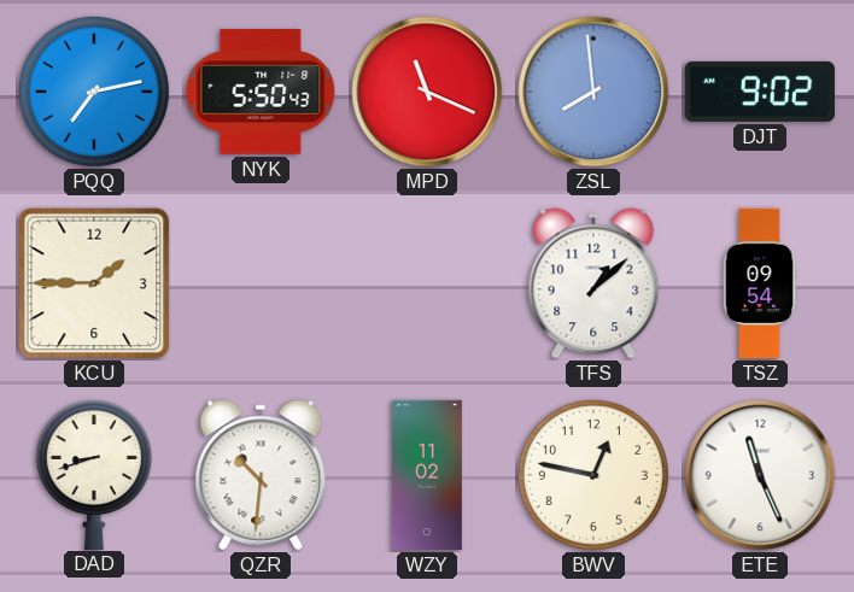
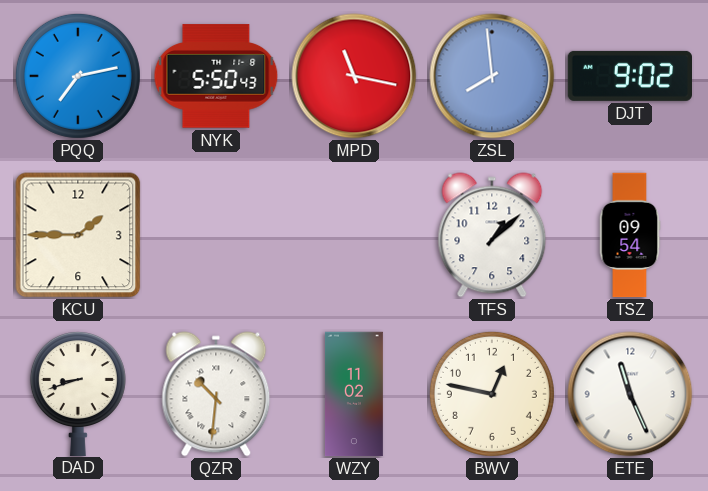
MPD: 11:19 -> 11:17
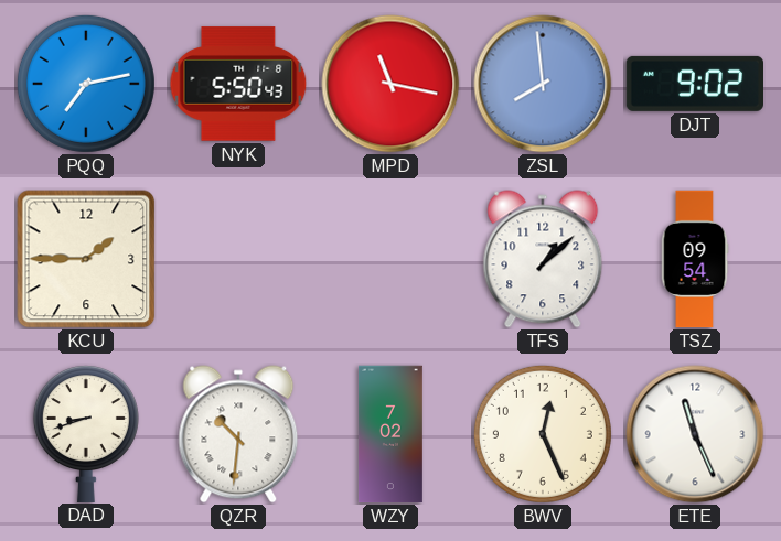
WZY: 11:02 -> 7:02
BWV: 12:47 -> 12:26
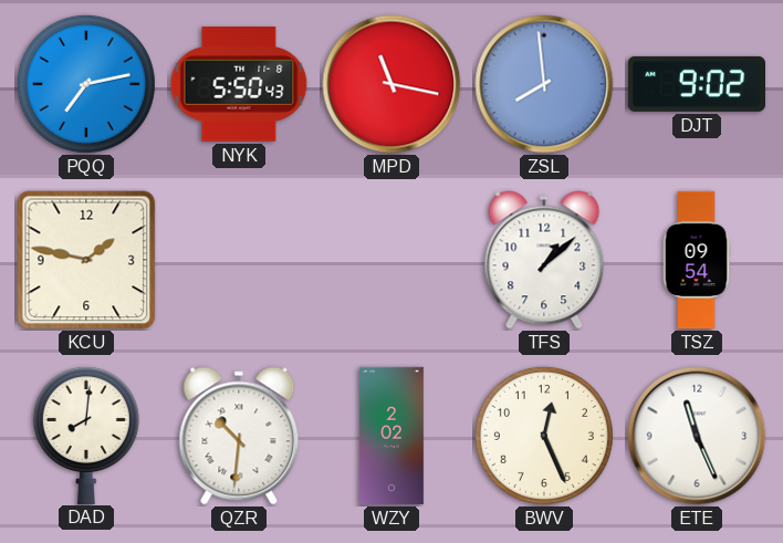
KCU: 1:45 -> 1:47
DAD: 8:42 -> 8:01
WZY: 7:02 -> 2:02
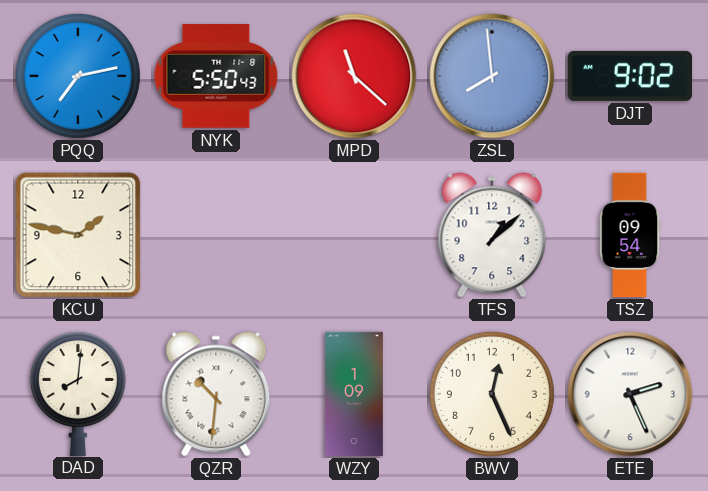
MPD: 11:17 -> 11:22
WZY: 2:02 -> 1:09
ETE: 11:26 -> 2:26
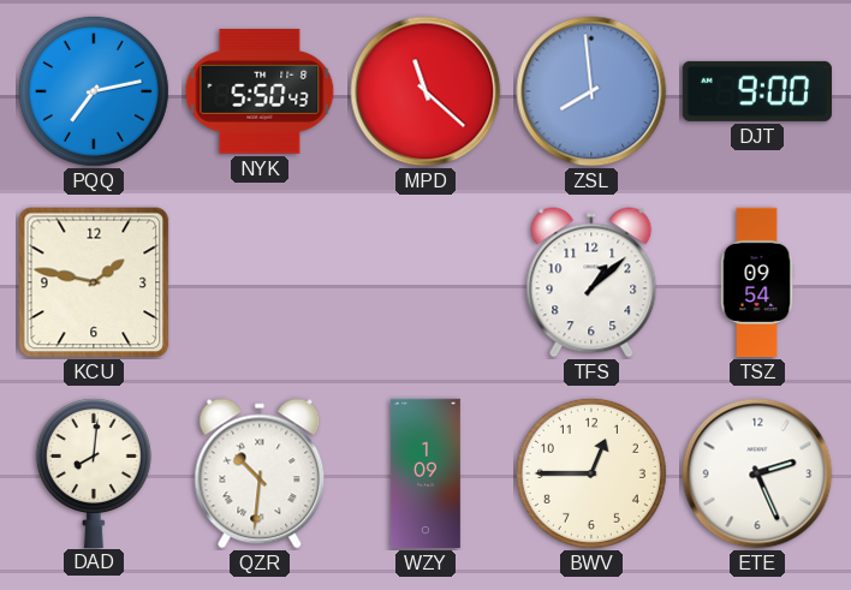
DJT: 9:02 -> 9:00
BWV: 12:26 -> 12:45
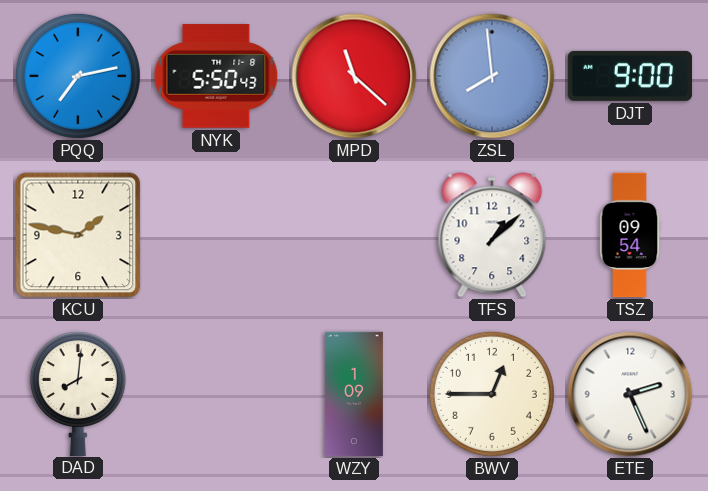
QZR: 10:31 -> none
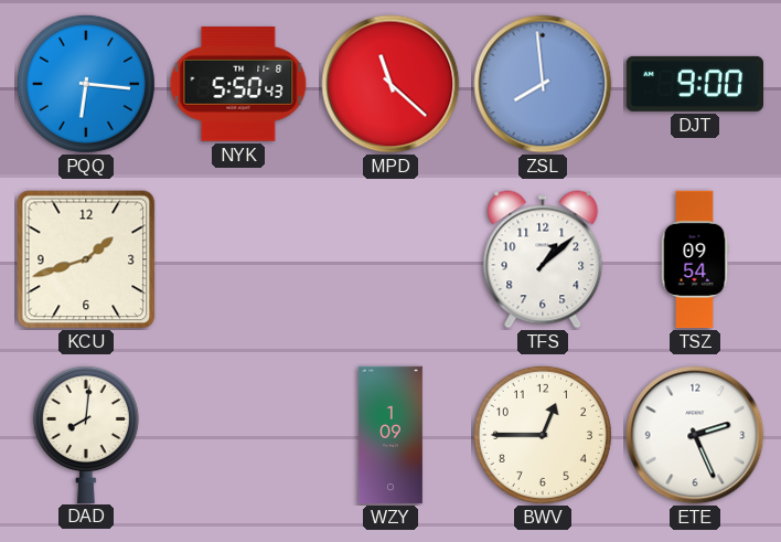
PQQ: 7:13 -> 6:16
KCU: 1:47 -> 1:42
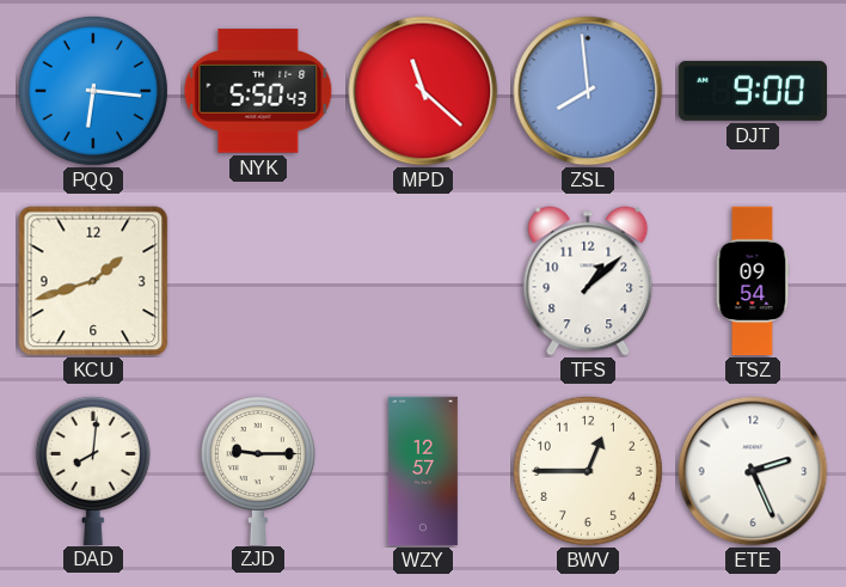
ZJD: none -> 9:15
WZY: 1:09 -> 12:57
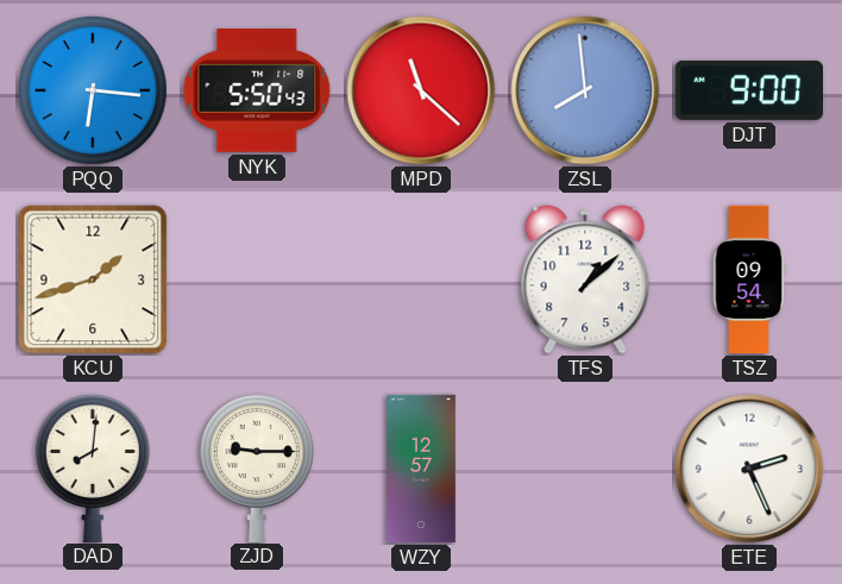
BWV: 12:45 -> none
